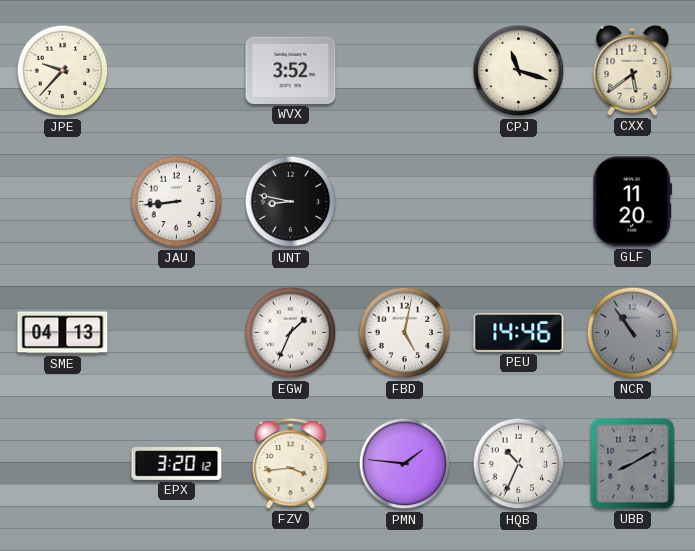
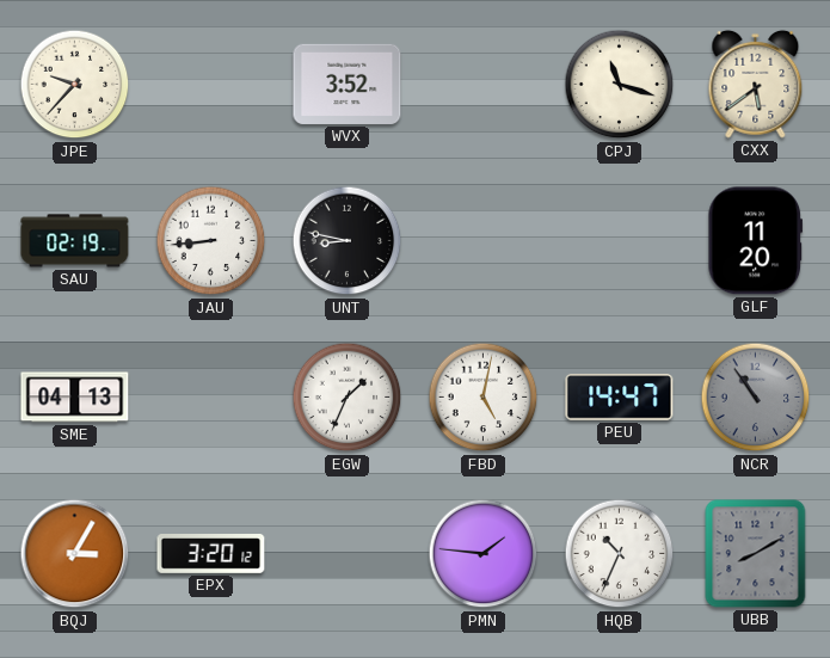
SAU: none -> 02:19
PEU: 14:46 -> 14:47
BQJ: none -> 3:05
FZV: 3:44 -> none
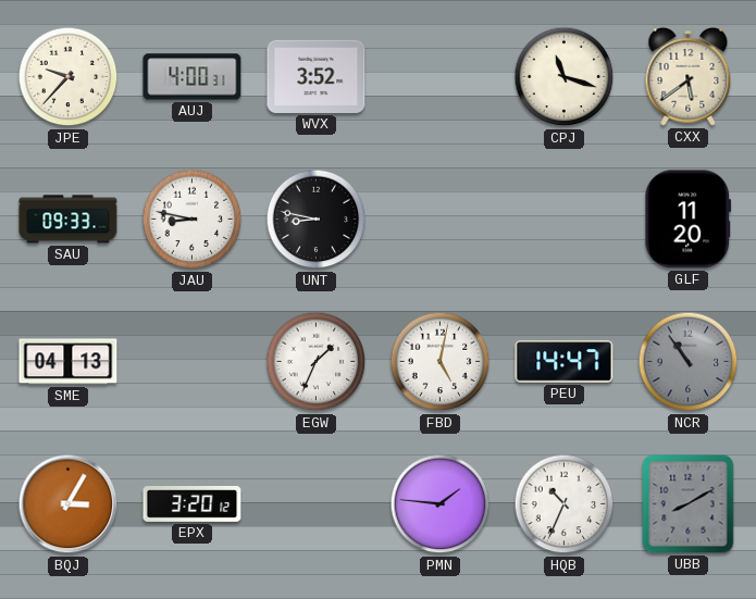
AUJ: none -> 4:00
SAU: 02:19 -> 09:33
JAU: 8:44 -> 8:47
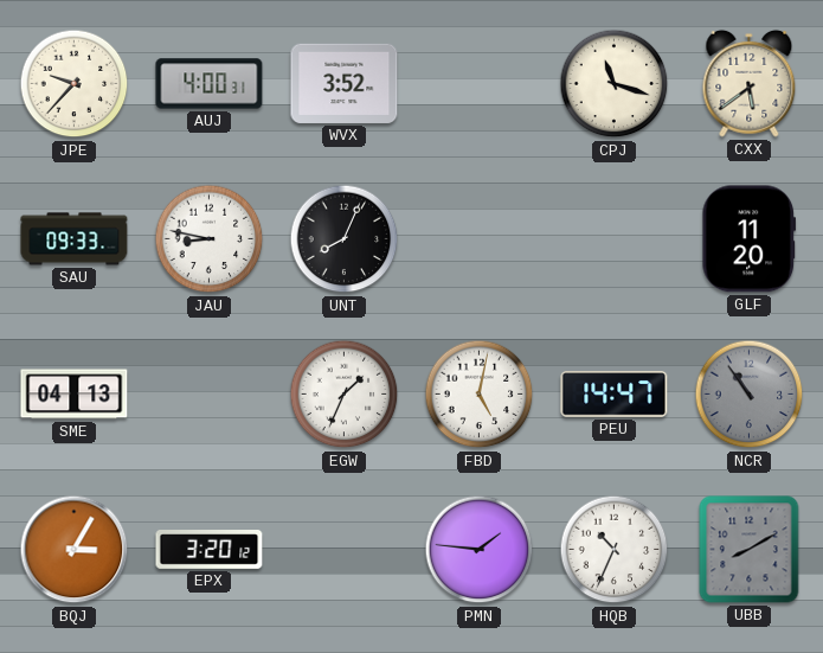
UNT: 8:47 -> 8:04
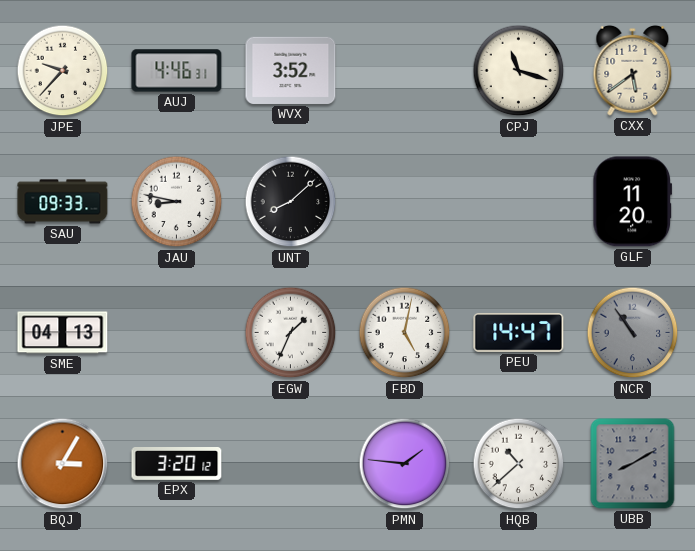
AUJ: 4:00 -> 4:46
UNT: 8:04 -> 8:08
HQB: 10:34 -> 10:38
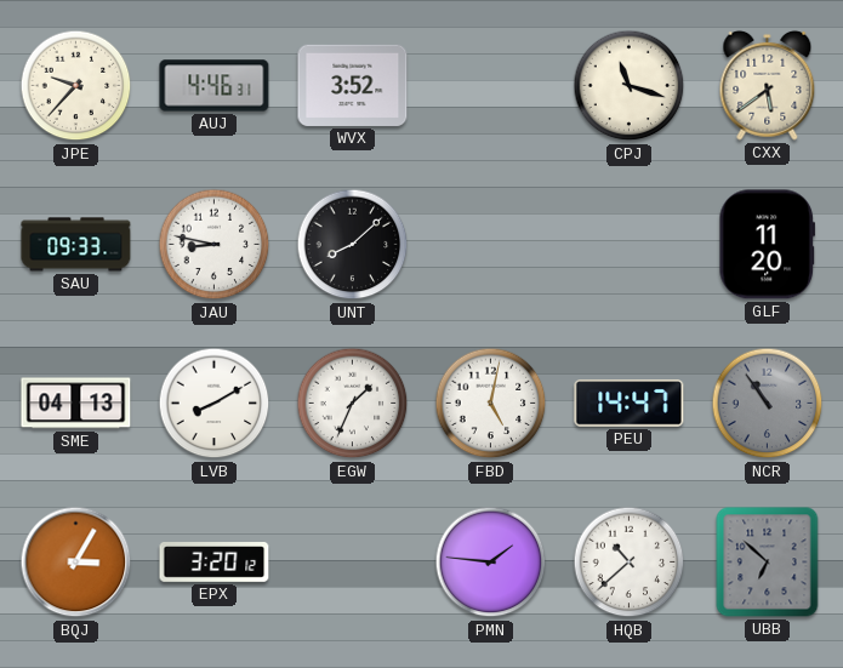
LVB: none -> 8:10
UBB: 8:10 -> 6:52
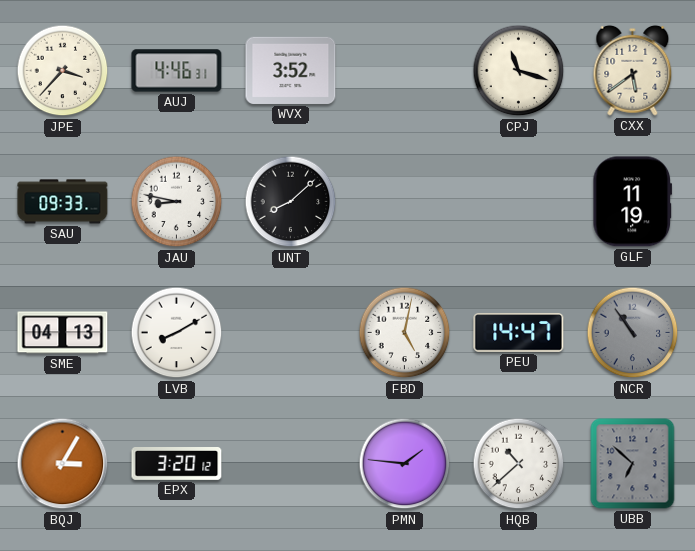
JPE: 9:37 -> 3:37
GLF: 11:20 -> 11:19
EGW: 1:34 -> none
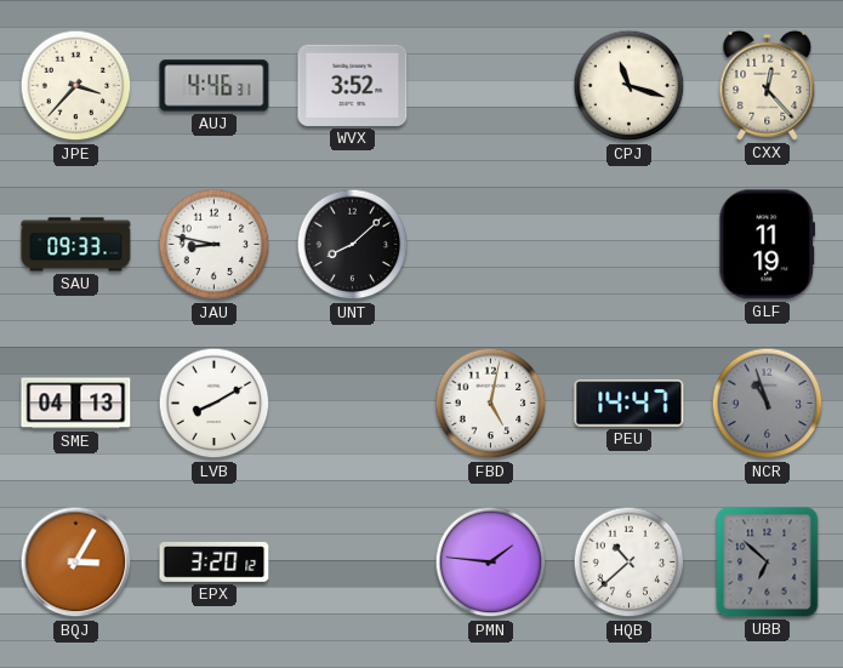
CXX: 5:39 -> 12:23
NCR: 10:54 -> 10:57
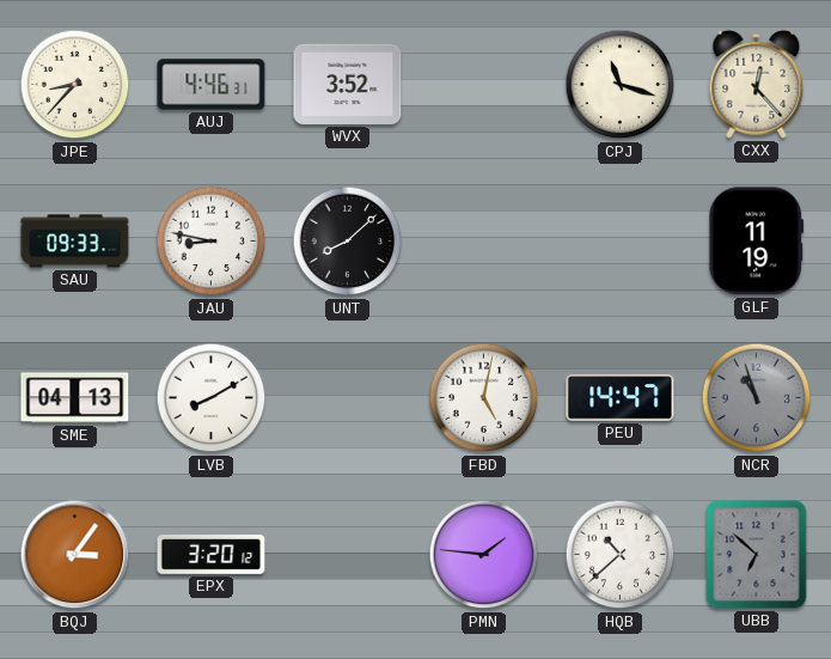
JPE: 3:37 -> 8:37
BQJ: 3:05 -> 3:06
